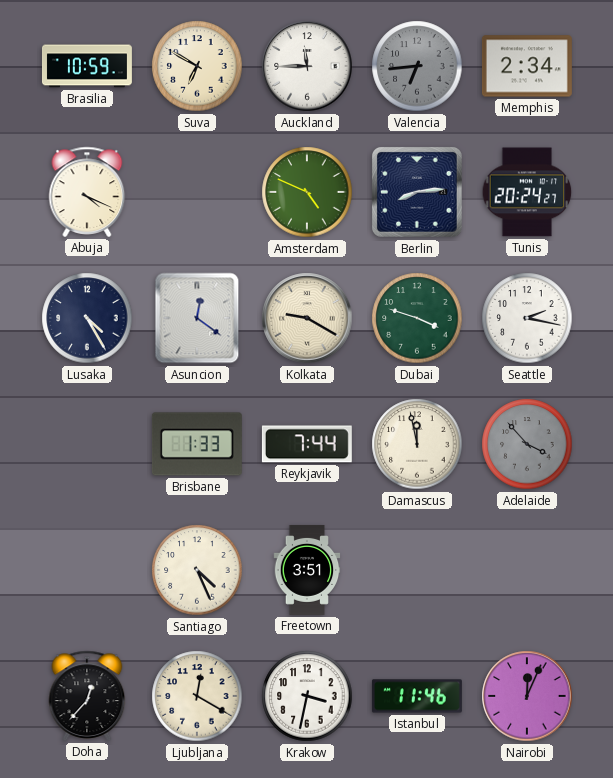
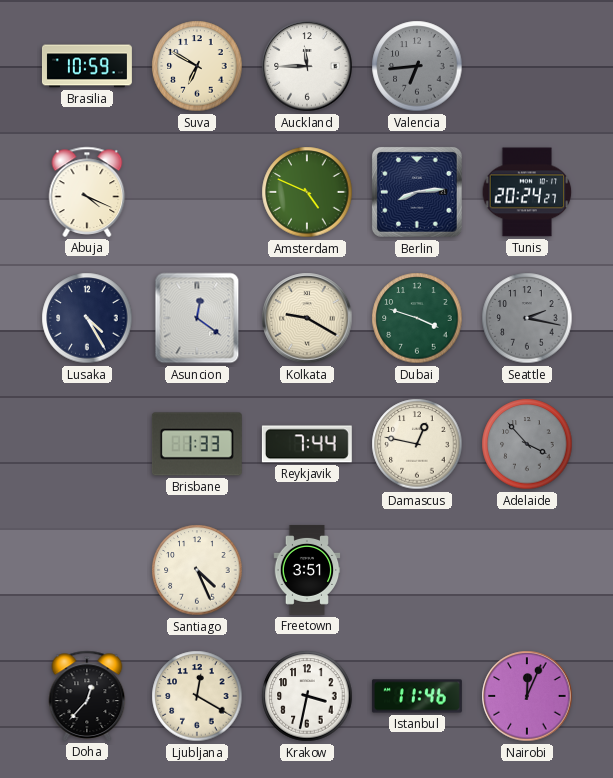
Memphis: 2:34 -> none
Seattle dial: white -> grey
Damascus: 11:58 -> 12:47
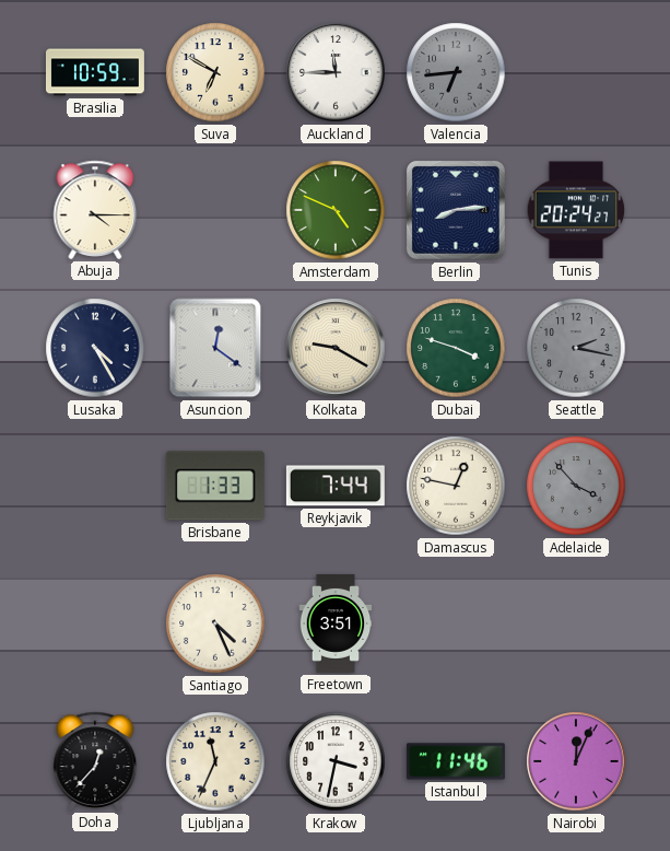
Abuja: 4:19 -> 4:15
Ljubljana: 12:20 -> 11:34
